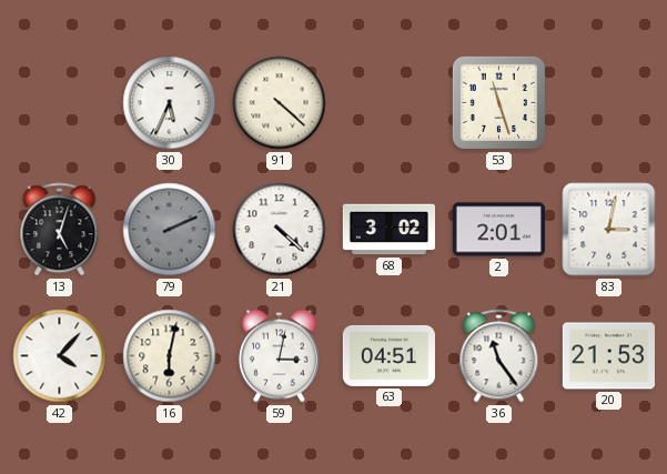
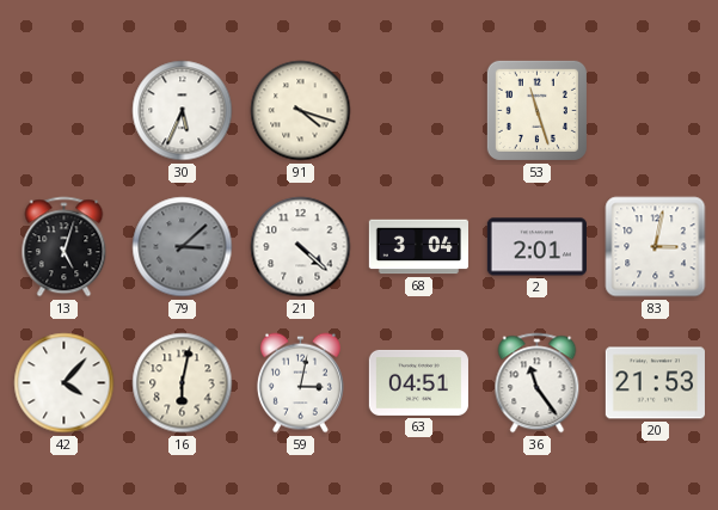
91: 4:22 -> 4:18
79: 2:11 -> 3:08
68: 3:02 -> 3:04
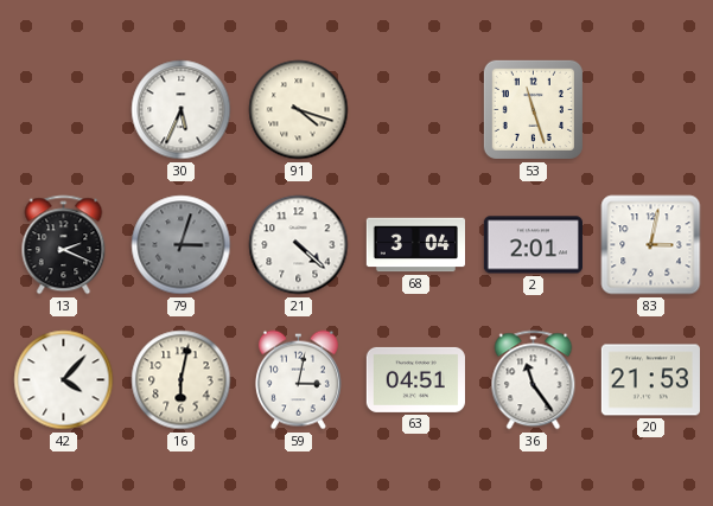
13: 5:03 -> 2:19
79: 3:08 -> 3:03
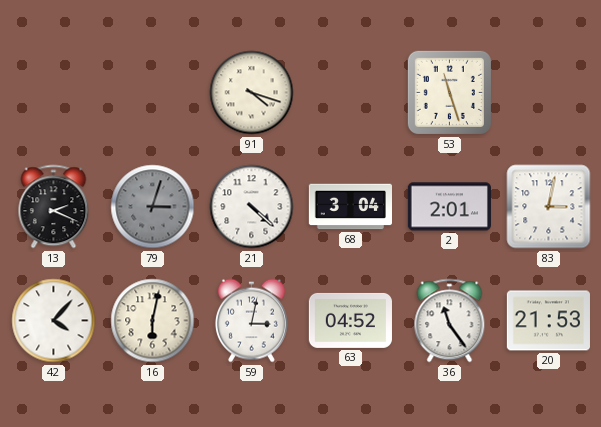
30: 5:34 -> none
63: 04:51 -> 04:52
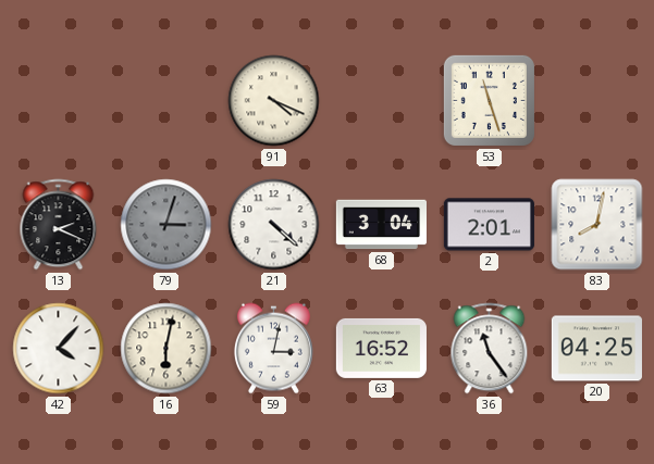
91: 4:18 -> 4:19
83: 3:02 -> 8:02
63: 04:52 -> 16:52
20: 21:53 -> 04:25
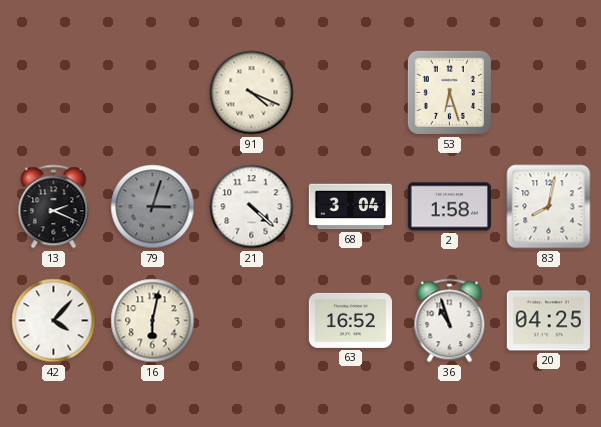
53: 11:27 -> 6:27
2: 2:01 -> 1:58
59: 3:02 -> none
36: 11:24 -> 10:57
